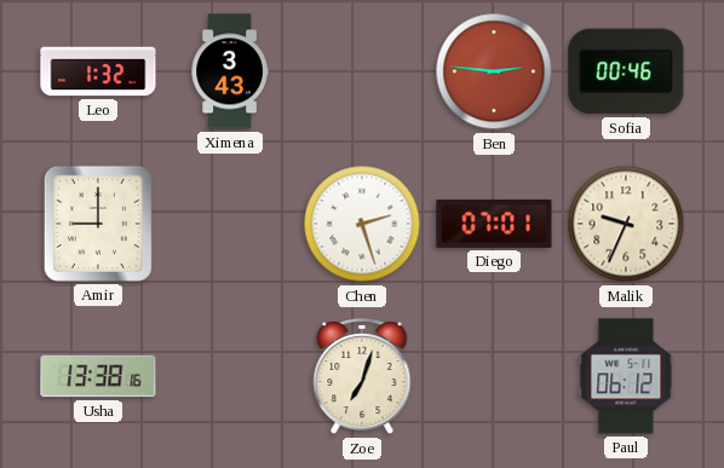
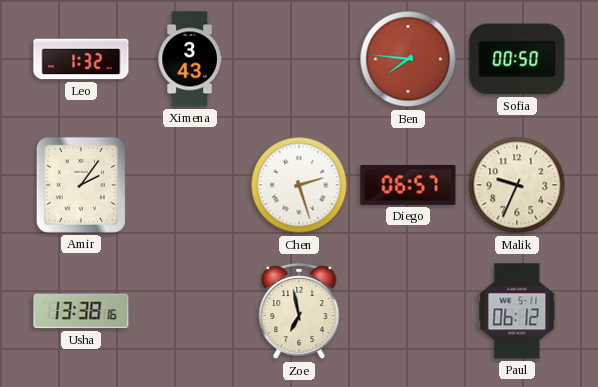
Ben: 2:46 -> 7:46
Sofia: 00:46 -> 00:50
Amir: 9:00 -> 2:06
Diego: 07:01 -> 06:57
Zoe: 7:03 -> 6:58
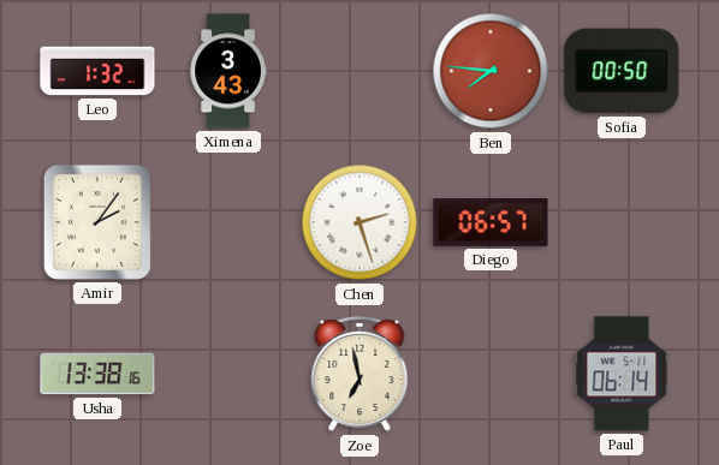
Malik: 9:34 -> none
Paul: 06:12 -> 06:14
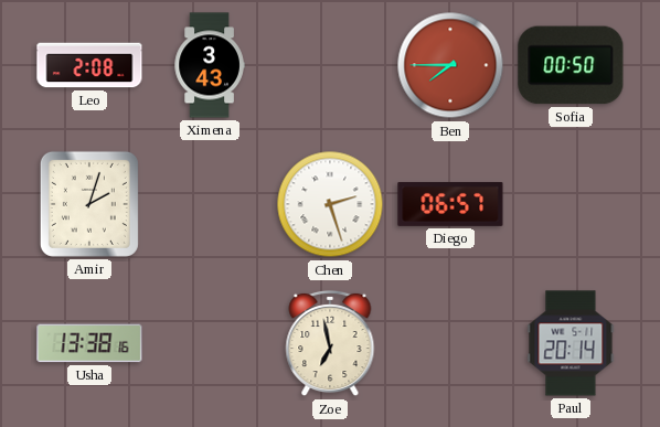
Leo: 1:32 -> 2:08
Ben: 7:46 -> 7:45
Amir: 2:06 -> 2:03
Paul: 06:14 -> 20:14
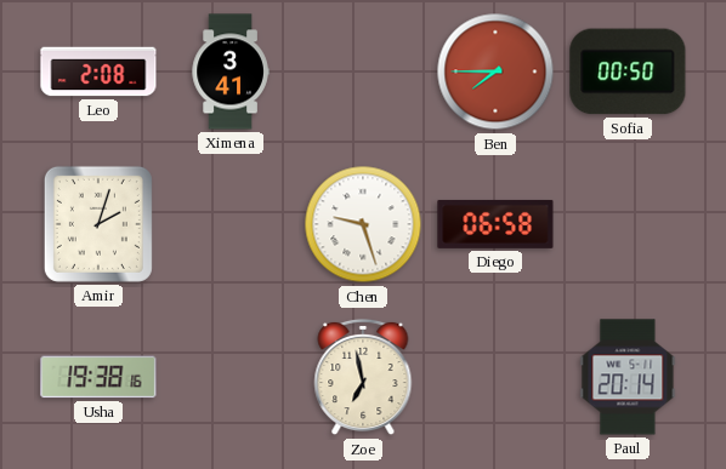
Ximena: 3:43 -> 3:41
Chen: 2:27 -> 9:27
Diego: 06:57 -> 06:58
Usha: 13:38 -> 19:38
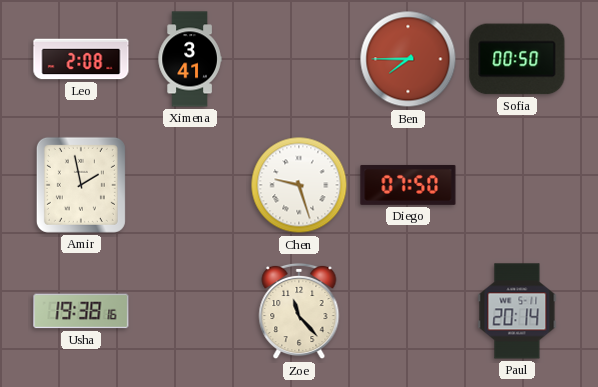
Amir: 2:03 -> 1:58
Diego: 06:58 -> 07:50
Zoe: 6:58 -> 11:23
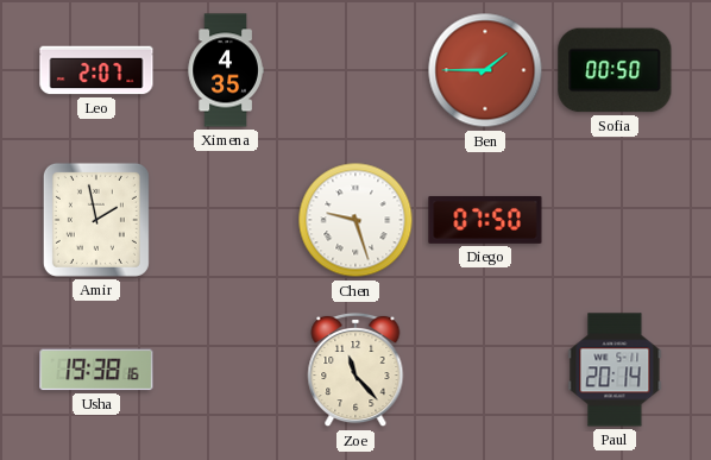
Leo: 2:08 -> 2:07
Ximena: 3:41 -> 4:35
Ben: 7:45 -> 1:45
